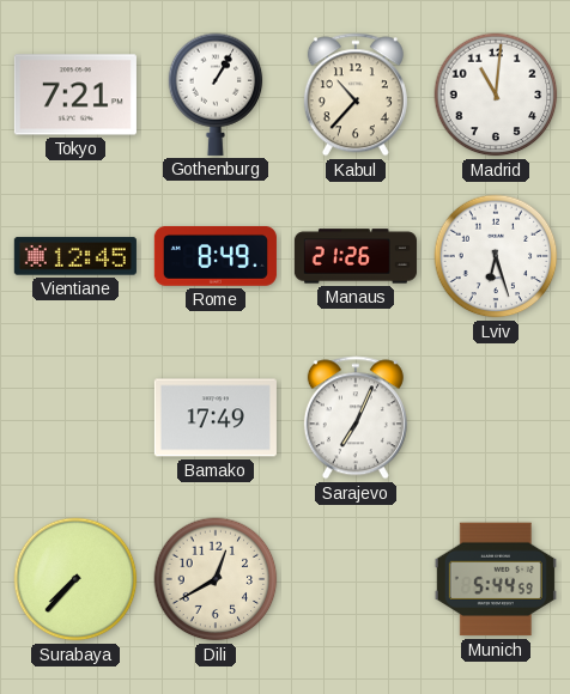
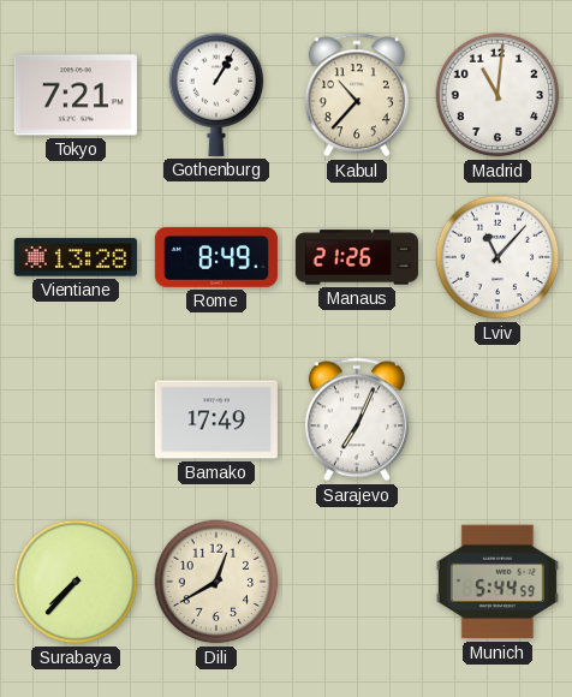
Vientiane: 12:45 -> 13:28
Lviv: 6:27 -> 11:07
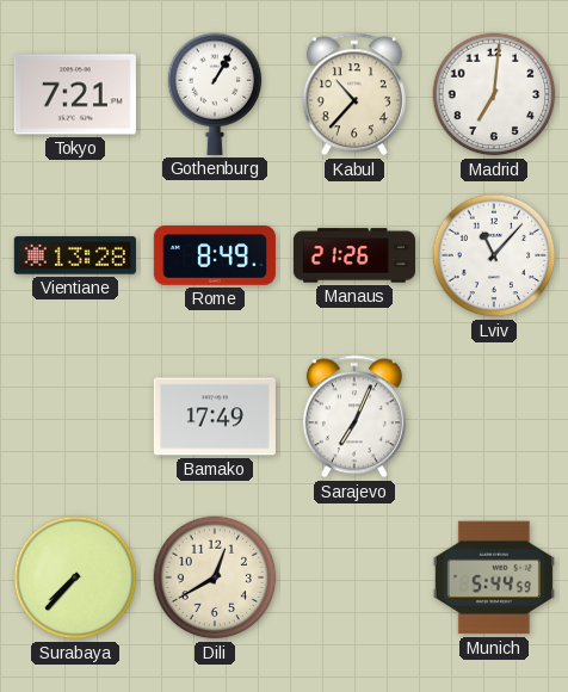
Madrid: 11:01 -> 7:01
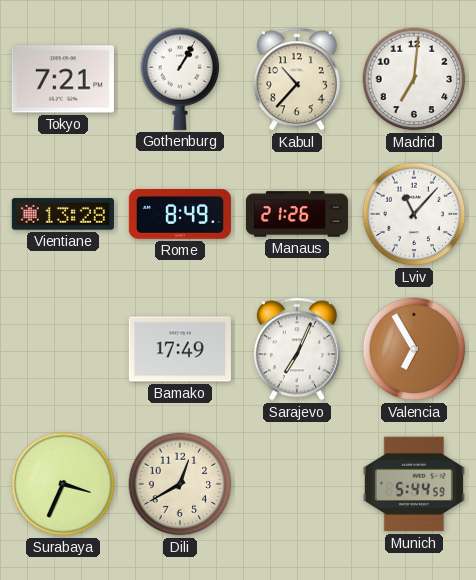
Valencia: none -> 6:55
Surabaya: 7:37 -> 3:34
